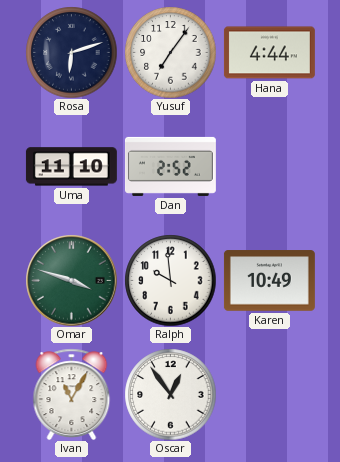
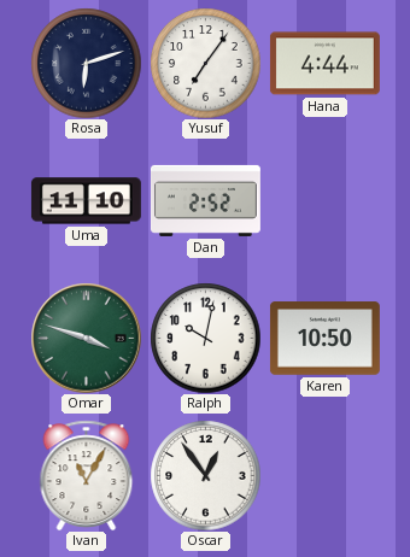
Ralph: 9:59 -> 10:02
Karen: 10:49 -> 10:50
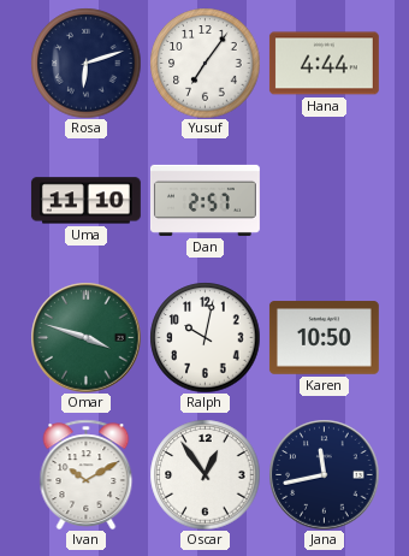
Dan: 2:52 -> 2:57
Ivan: 11:05 -> 10:10
Jana: none -> 11:43
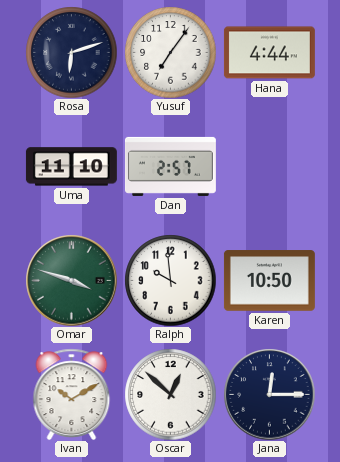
Ralph: 10:02 -> 9:59
Oscar: 12:54 -> 12:52
Jana: 11:43 -> 12:15
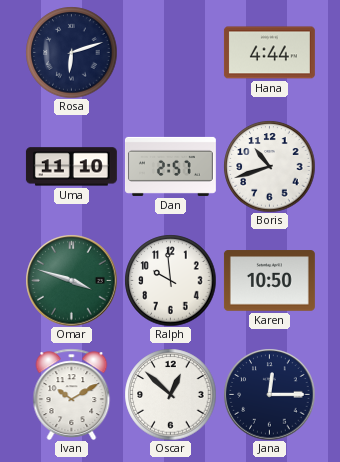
Yusuf: 7:06 -> none
Boris: none -> 10:42
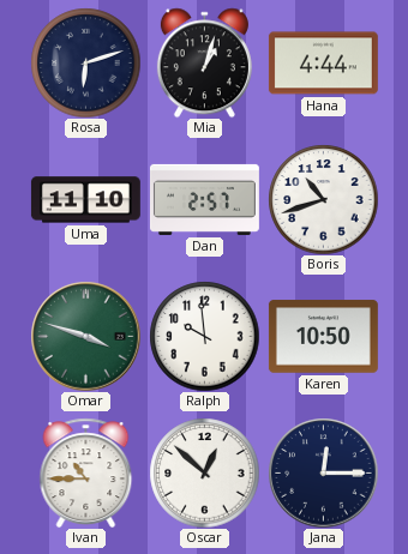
Mia: none -> 1:03
Ivan: 10:10 -> 10:45
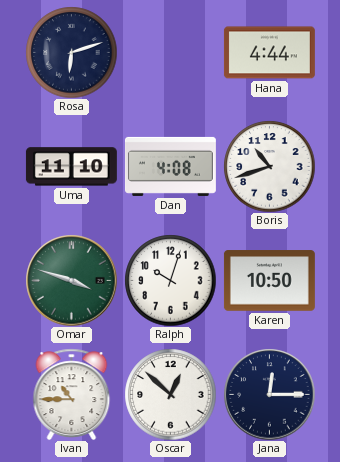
Mia: 1:03 -> none
Dan: 2:57 -> 4:08
Ralph: 9:59 -> 10:03
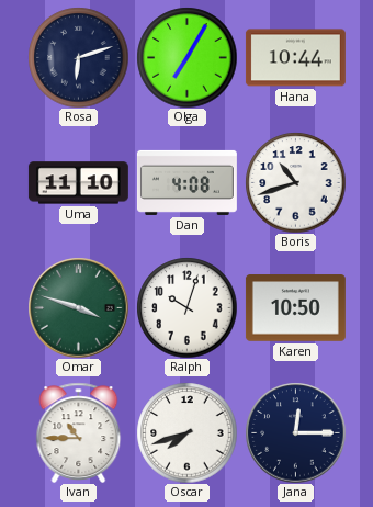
Olga: none -> 7:05
Hana: 4:44 -> 10:44
Oscar: 12:52 -> 7:42
